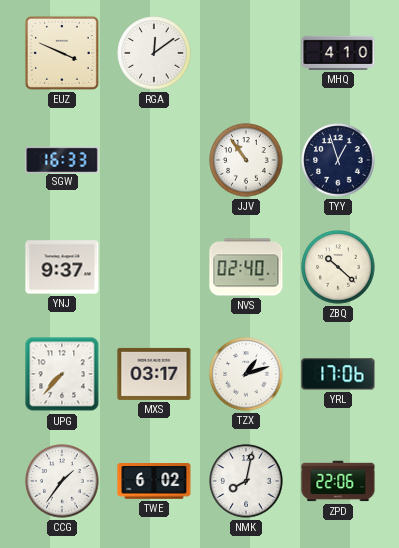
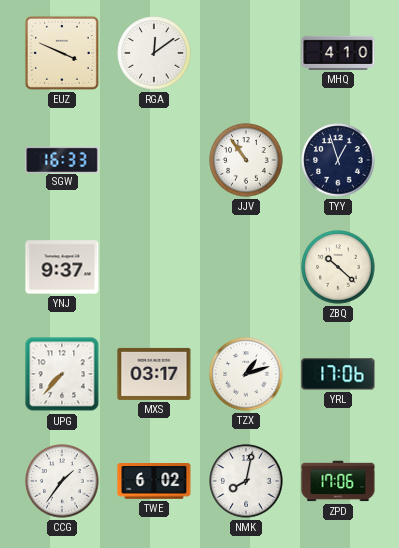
NVS: 02:40 -> none
ZPD: 22:06 -> 17:06
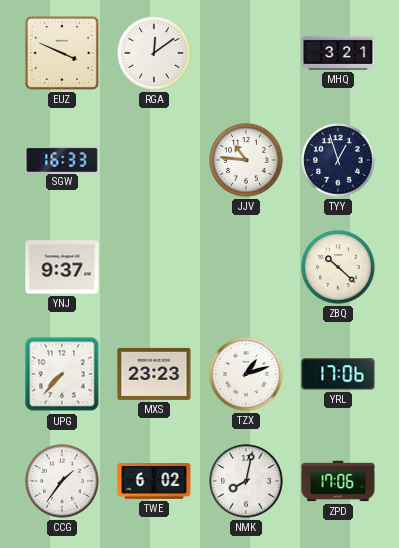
MHQ: 4:10 -> 3:21
JJV: 10:54 -> 10:46
MXS: 03:17 -> 23:23
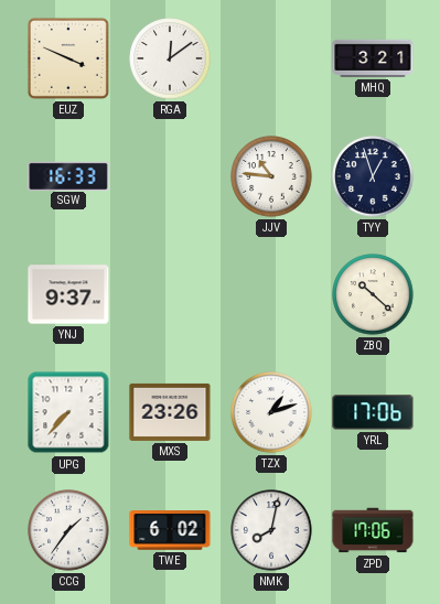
MXS: 23:23 -> 23:26
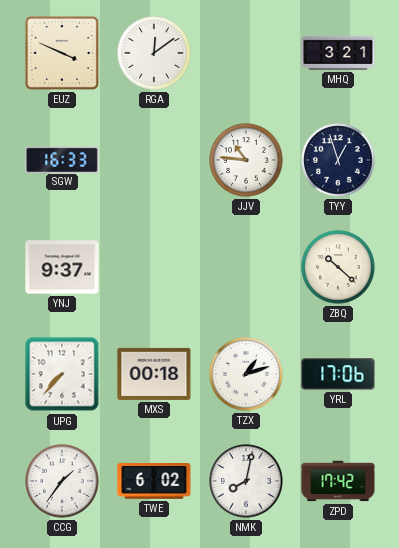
MXS: 23:26 -> 00:18
ZPD: 17:06 -> 17:42
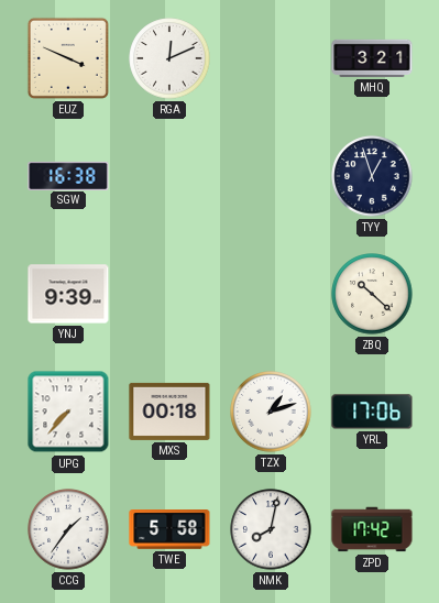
RGA: 12:09 -> 12:11
SGW: 16:33 -> 16:38
JJV: 10:46 -> none
YNJ: 9:37 -> 9:39
TWE: 6:02 -> 5:58
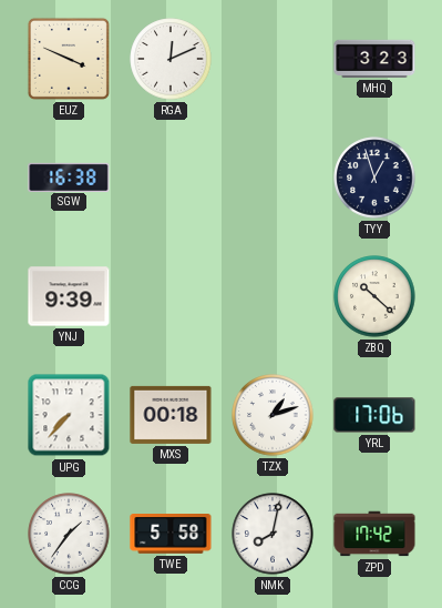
MHQ: 3:21 -> 3:23
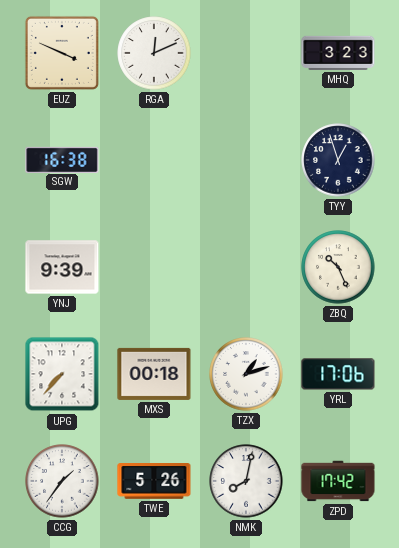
ZBQ: 10:22 -> 10:26
TWE: 5:58 -> 5:26
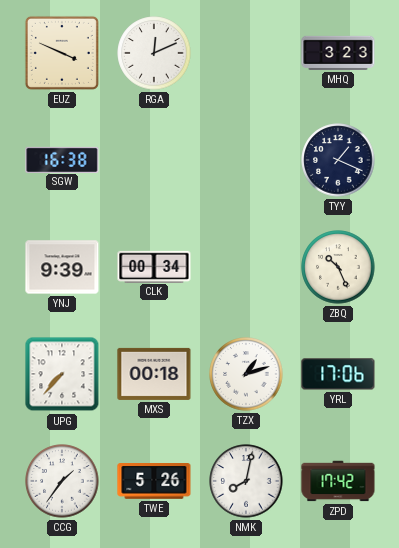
TYY: 12:57 -> 1:19
CLK: none -> 00:34
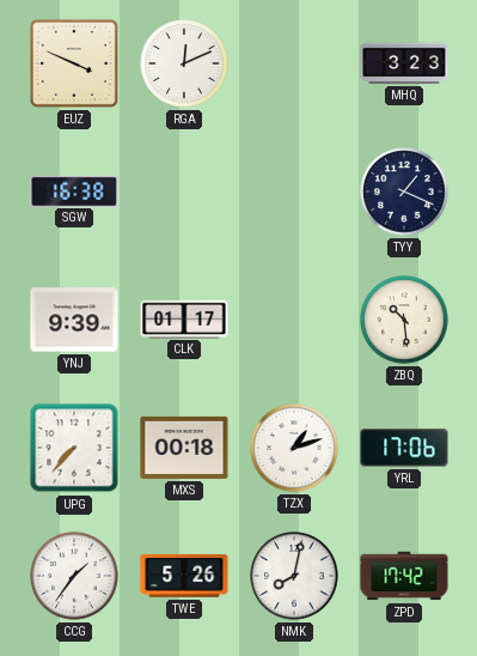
CLK: 00:34 -> 01:17
ZBQ: 10:26 -> 10:29
